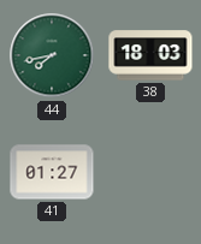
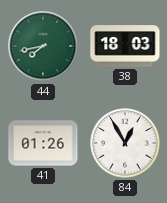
41: 01:27 -> 01:26
84: none -> 12:55
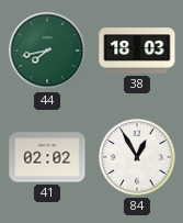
41: 01:26 -> 02:02
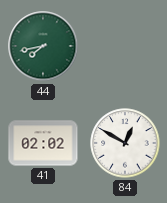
38: 18:03 -> none
84: 12:55 -> 12:50
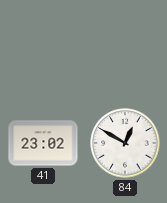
44: 7:43 -> none
41: 02:02 -> 23:02
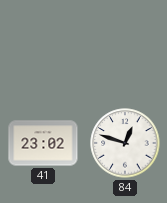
84: 12:50 -> 12:48
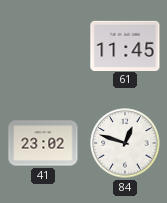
61: none -> 11:45
